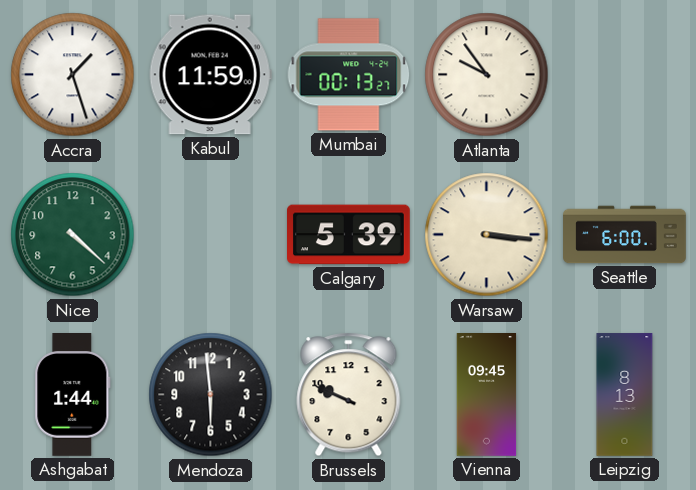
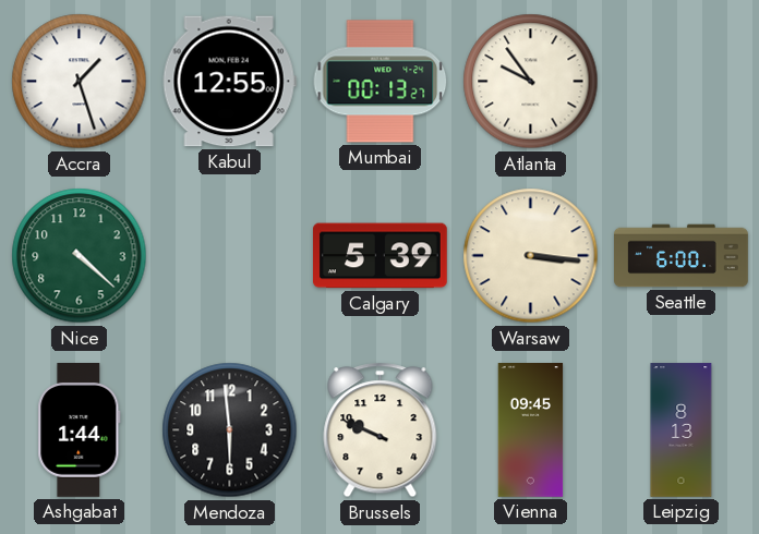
Kabul: 11:59 -> 12:55
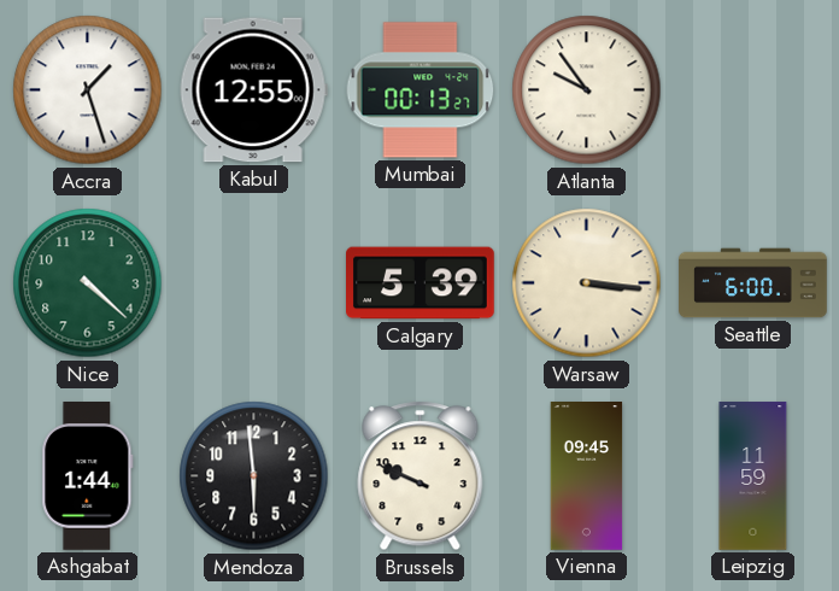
Leipzig: 8:13 -> 11:59
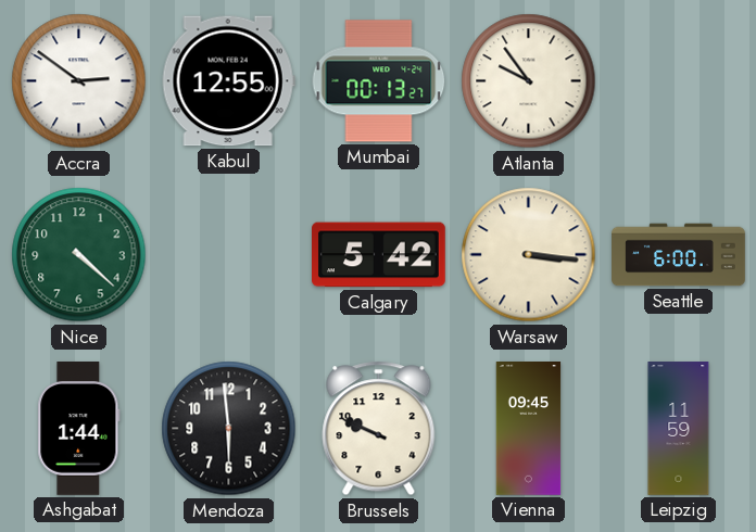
Accra: 1:27 -> 2:51
Calgary: 5:39 -> 5:42
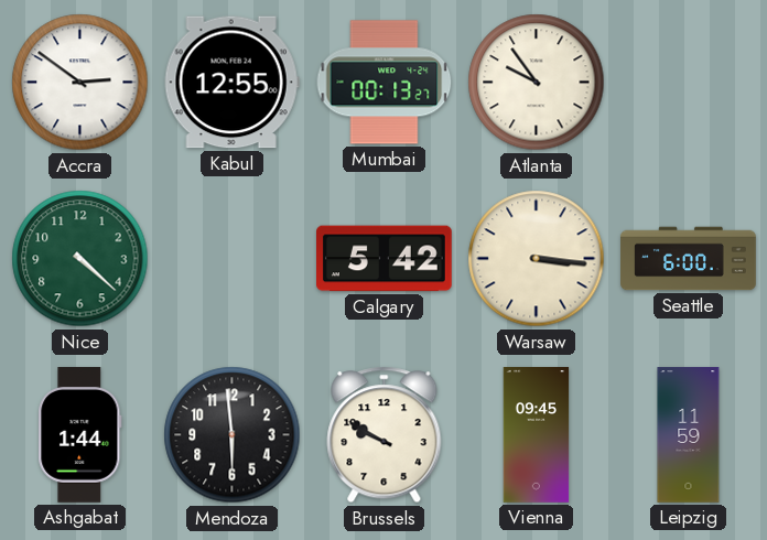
Brussels: 9:49 -> 9:50
